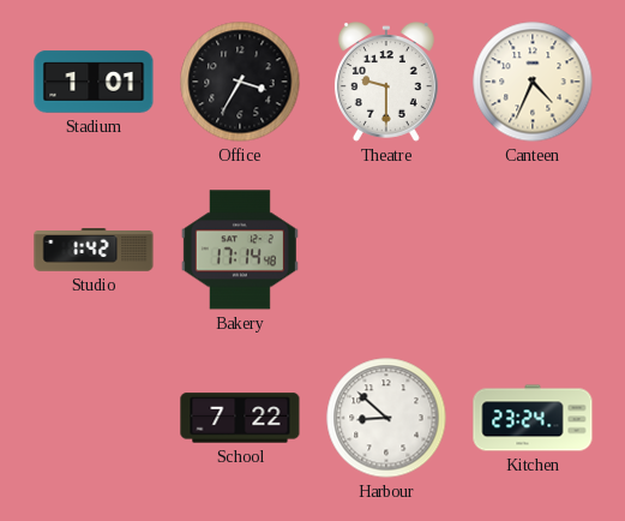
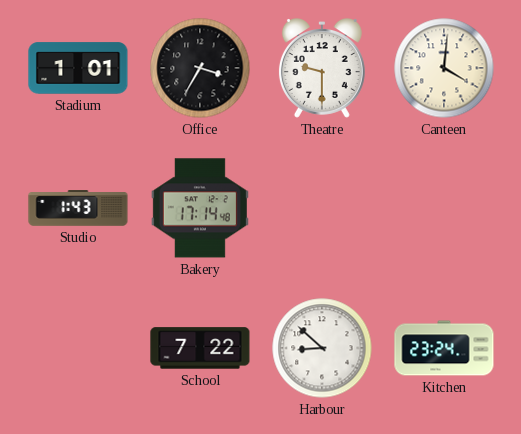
Canteen: 4:34 -> 4:01
Studio: 1:42 -> 1:43
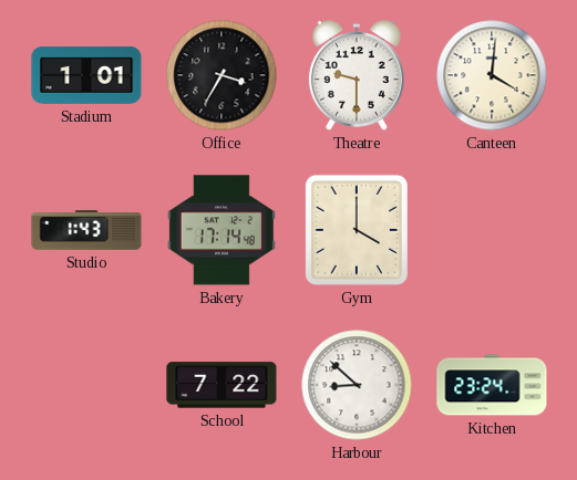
Gym: none -> 4:00
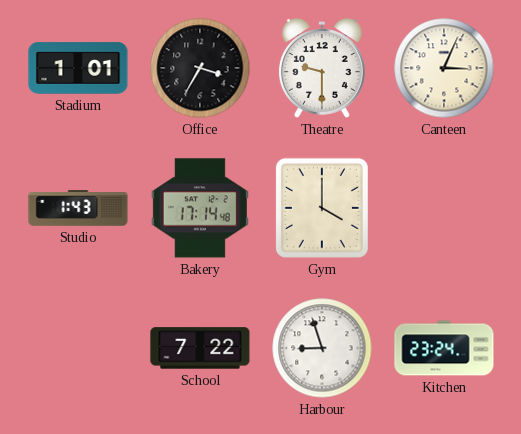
Canteen: 4:01 -> 3:04
Harbour: 8:52 -> 8:57
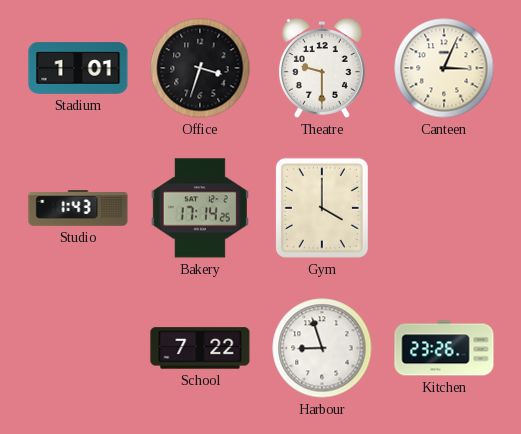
Office: 3:35 -> 3:33
Bakery: 17:14:48 -> 17:14:25
Kitchen: 23:24 -> 23:26
